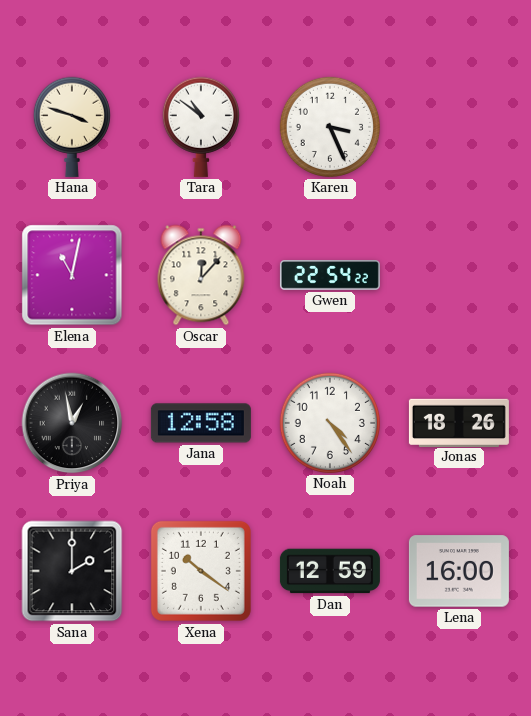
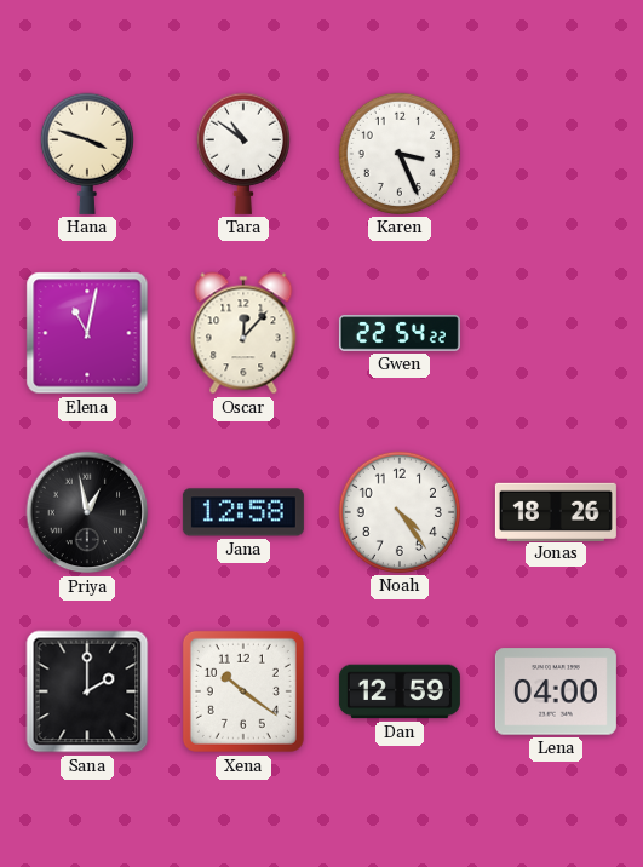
Lena: 16:00 -> 04:00
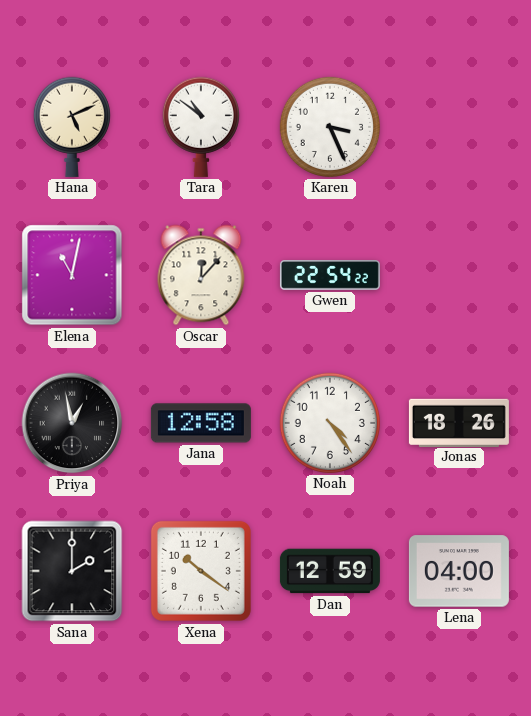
Hana: 3:48 -> 5:11
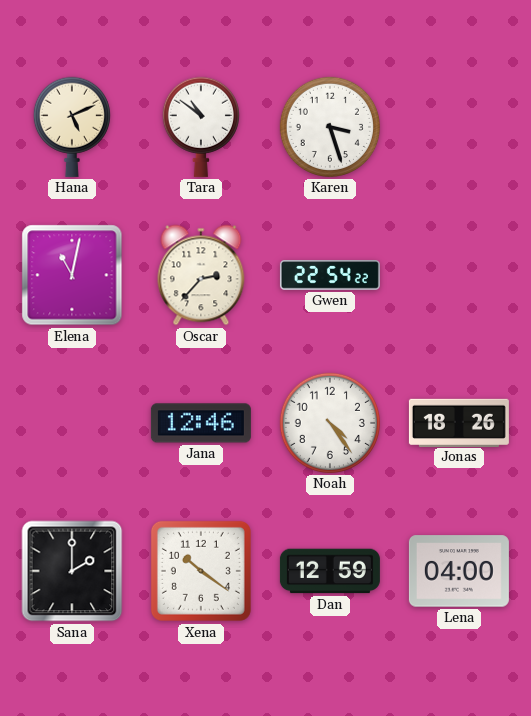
Karen: 3:26 -> 3:27
Oscar: 12:07 -> 2:37
Priya: 12:58 -> none
Jana: 12:58 -> 12:46
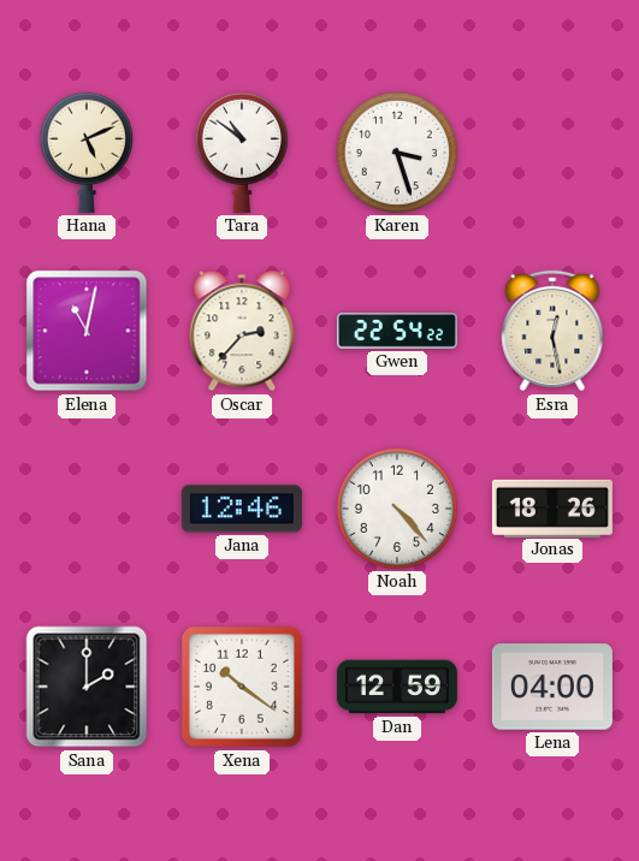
Esra: none -> 12:28
Noah: 4:24 -> 4:23
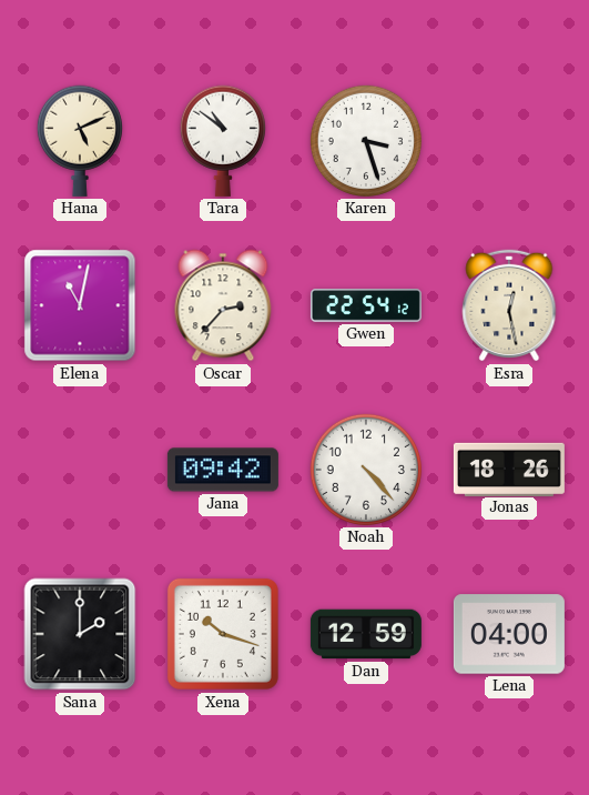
Gwen: 22:54:22 -> 22:54:12
Jana: 12:46 -> 09:42
Xena: 10:21 -> 10:18
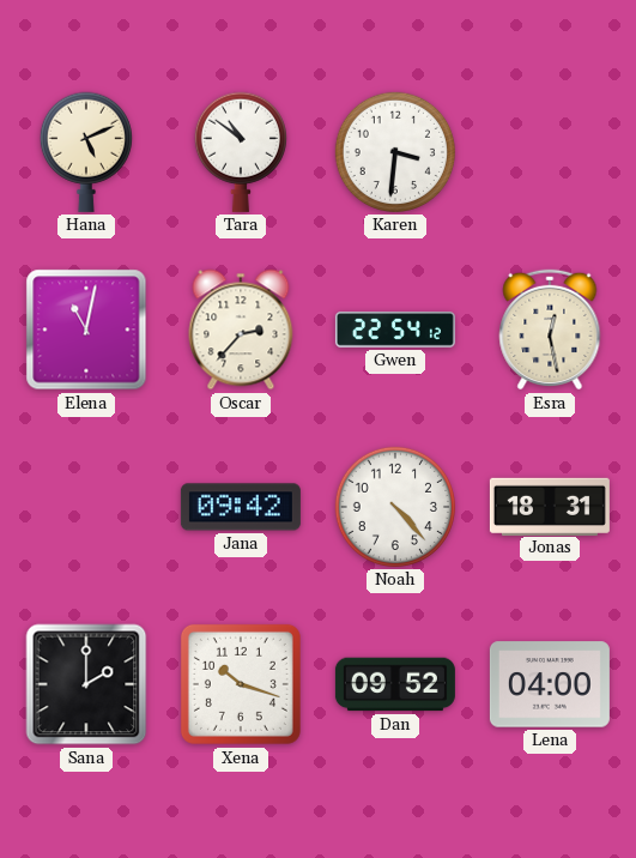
Karen: 3:27 -> 3:31
Jonas: 18:26 -> 18:31
Dan: 12:59 -> 09:52
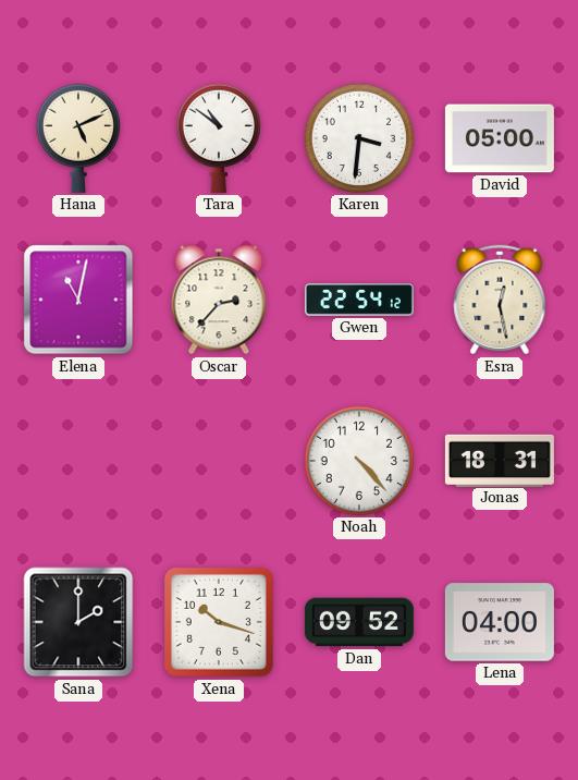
David: none -> 05:00
Jana: 09:42 -> none
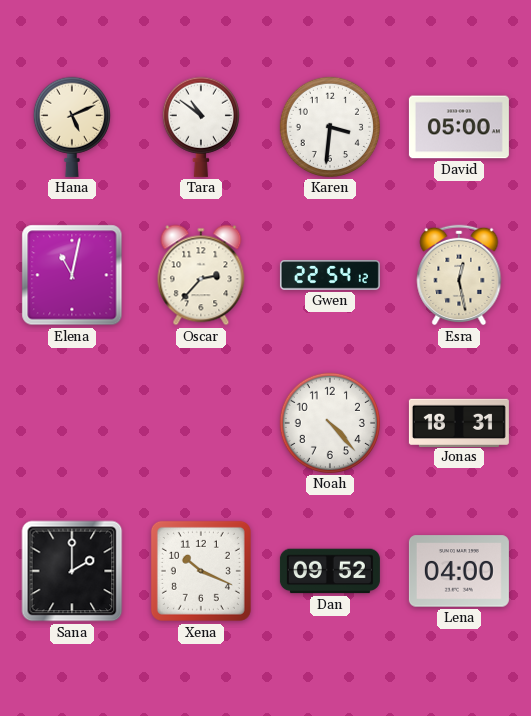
Xena: 10:18 -> 10:19
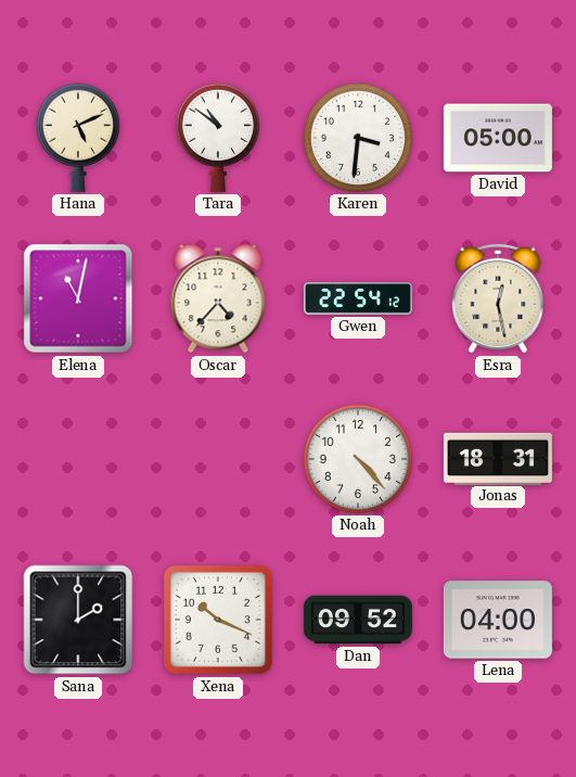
Oscar: 2:37 -> 4:37
